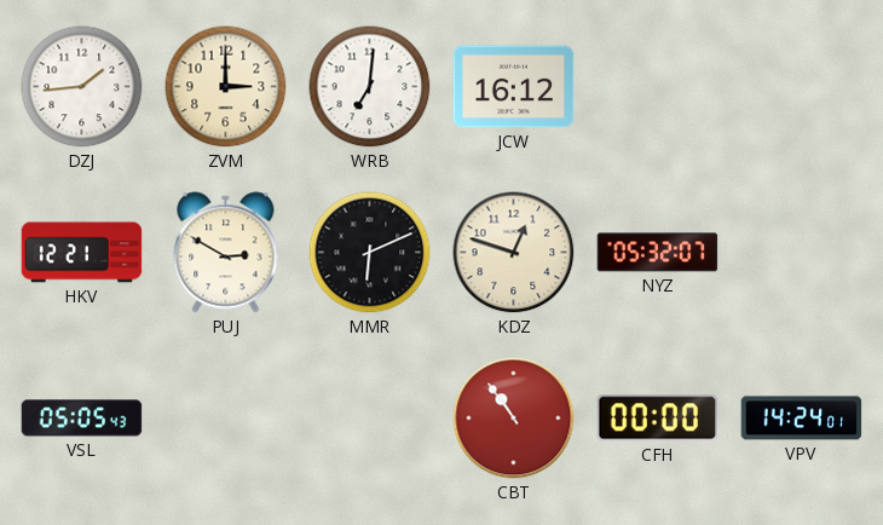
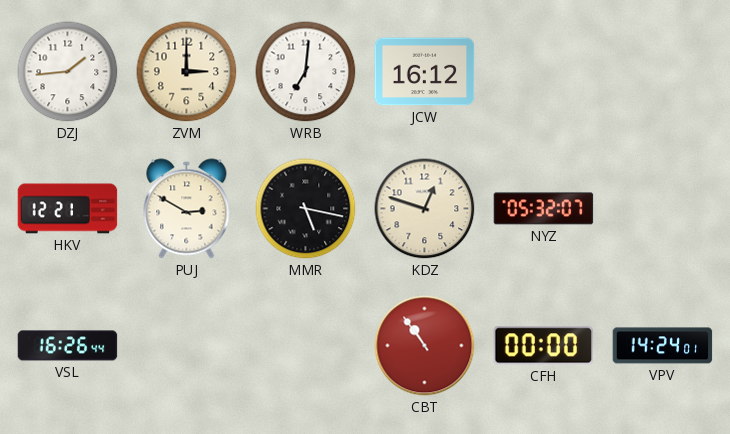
MMR: 6:11 -> 5:17
VSL: 05:05 -> 16:26
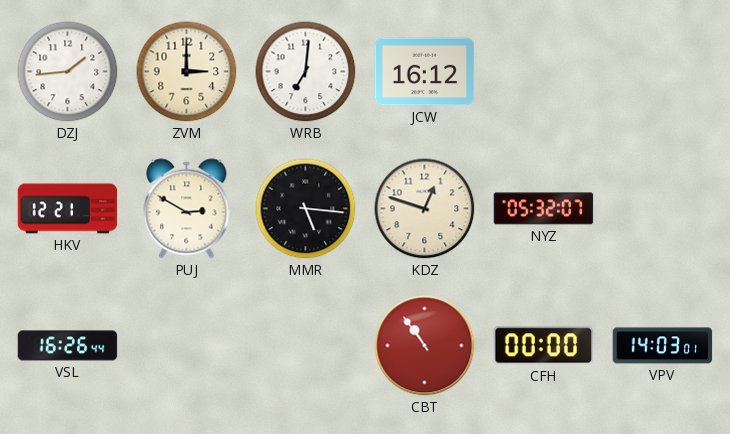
MMR: 5:17 -> 5:16
VPV: 14:24 -> 14:03
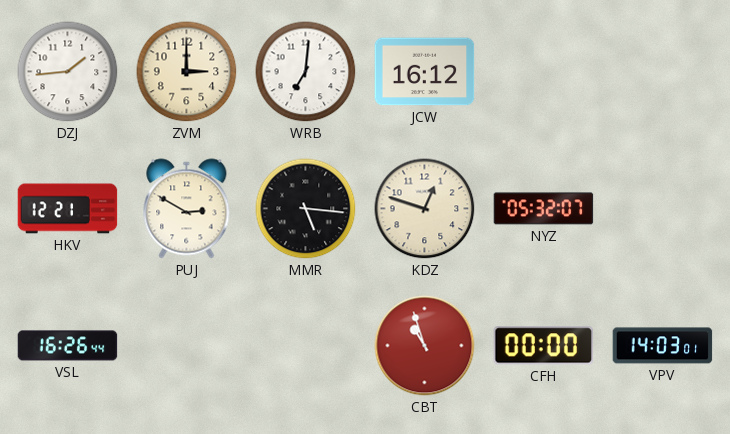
CBT: 10:54 -> 10:57
